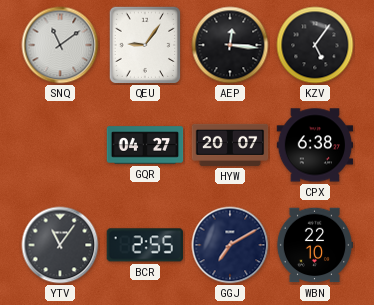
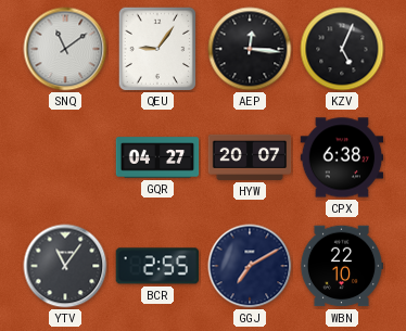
KZV: 5:06 -> 5:04
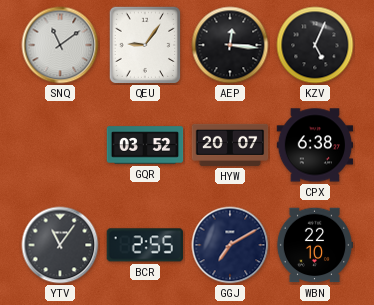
GQR: 04:27 -> 03:52
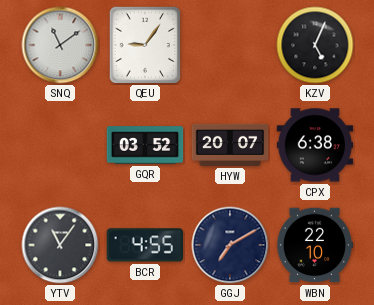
AEP: 12:16 -> none
BCR: 2:55 -> 4:55
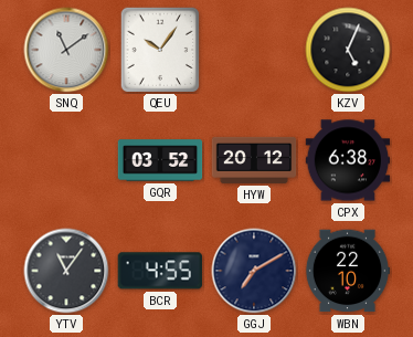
QEU: 9:06 -> 10:06
HYW: 20:07 -> 20:12
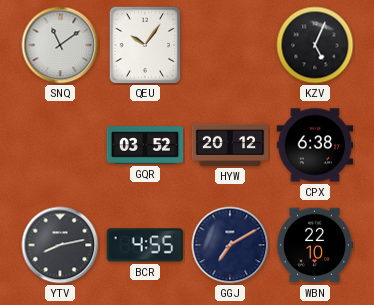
YTV: 11:06 -> 8:13
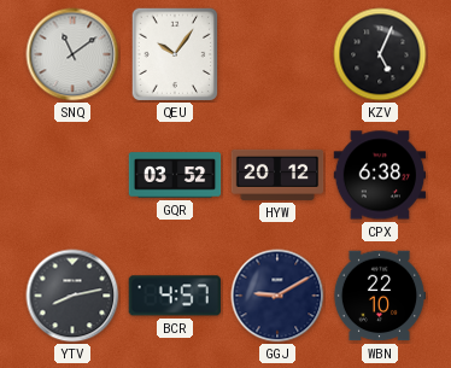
BCR: 4:55 -> 4:57
GGJ: 7:10 -> 9:10
